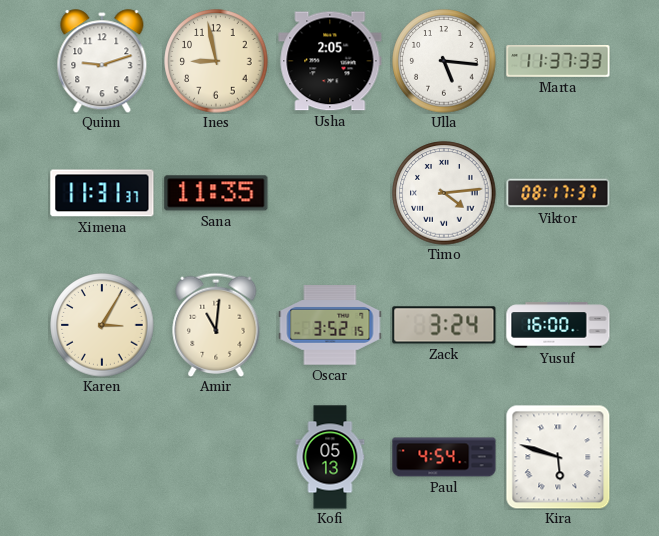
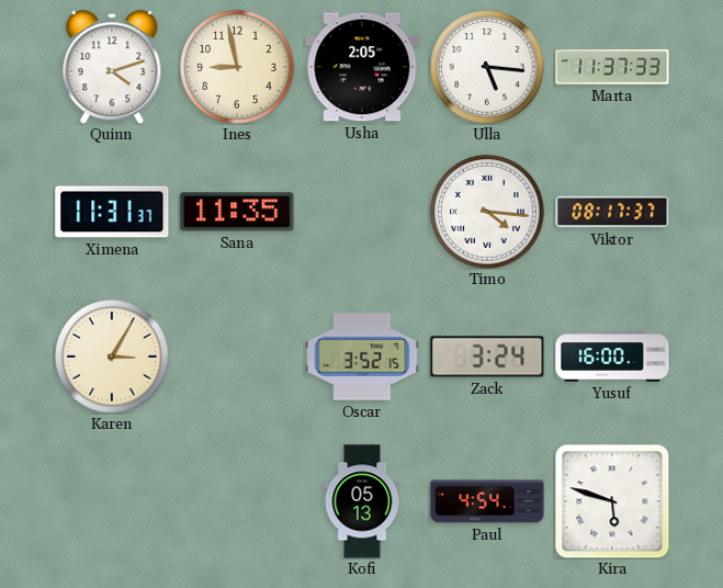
Quinn: 9:12 -> 4:12
Timo: 4:14 -> 4:16
Amir: 11:01 -> none
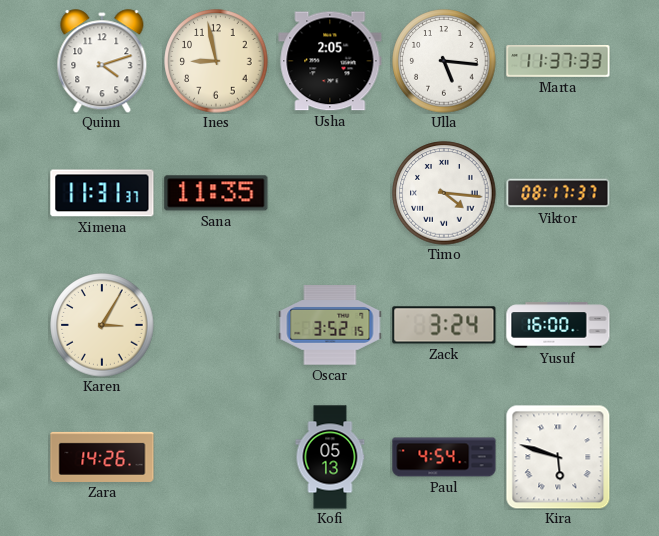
Zara: none -> 14:26
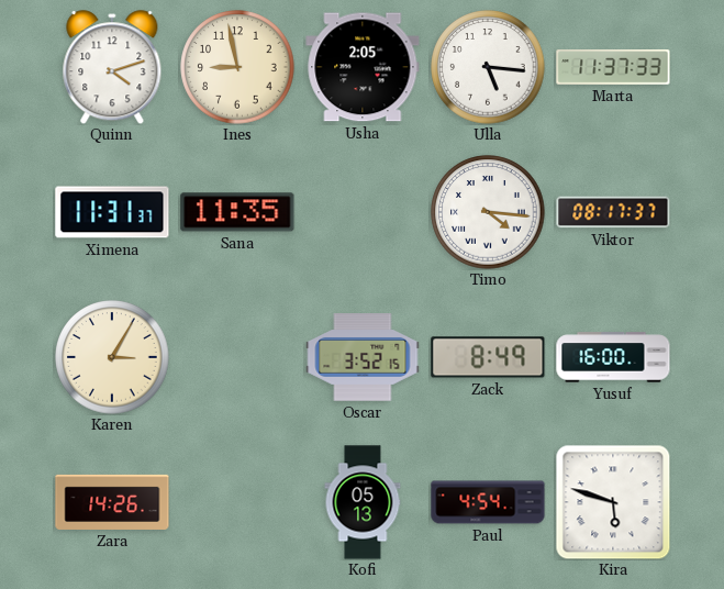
Zack: 3:24 -> 8:49
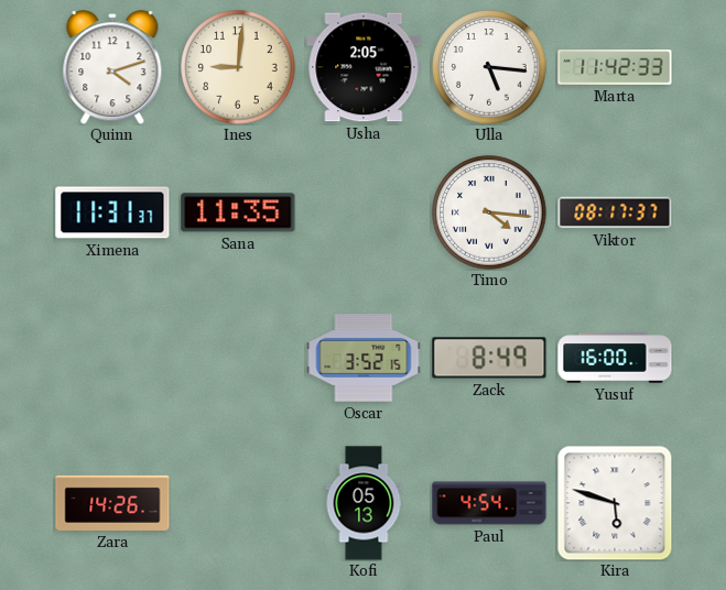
Ines: 8:58 -> 9:01
Marta: 11:37 -> 11:42
Karen: 3:05 -> none
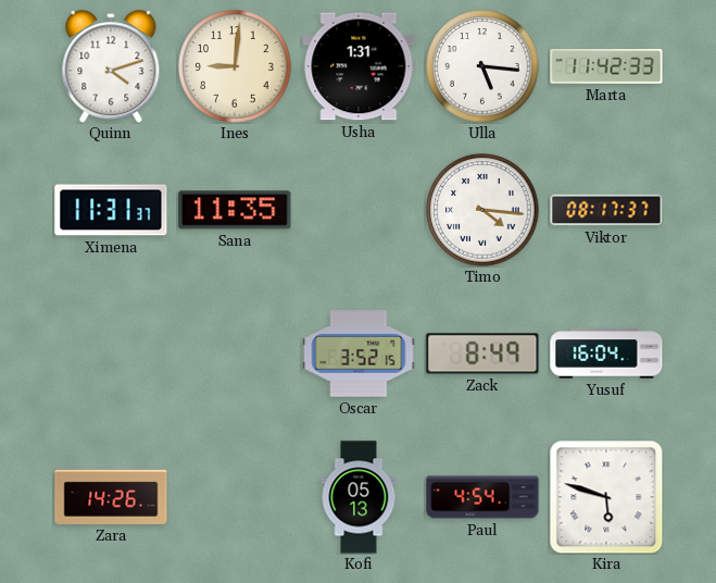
Usha: 2:05 -> 1:31
Yusuf: 16:00 -> 16:04
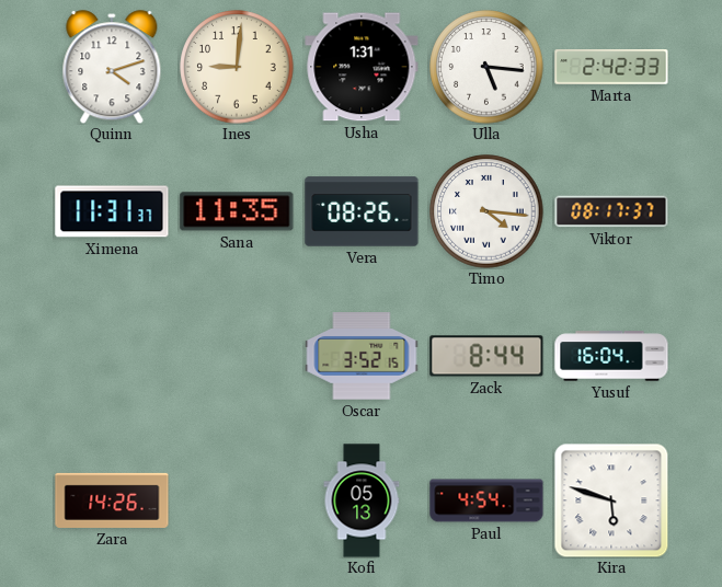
Marta: 11:42 -> 2:42
Vera: none -> 08:26
Zack: 8:49 -> 8:44
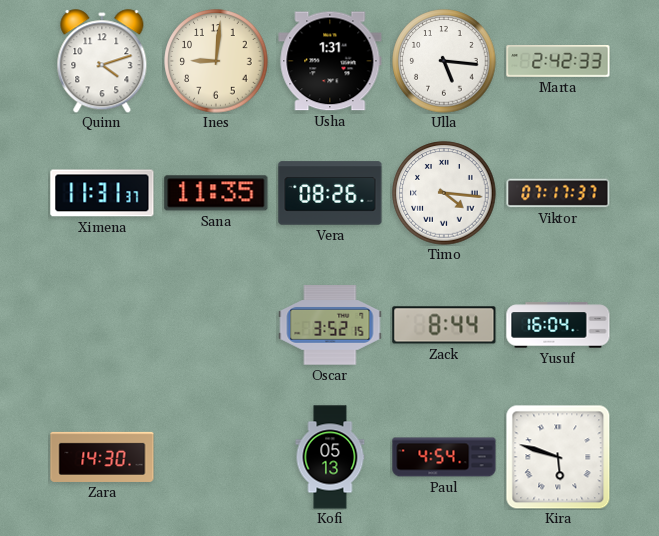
Viktor: 08:17 -> 07:17
Zara: 14:26 -> 14:30
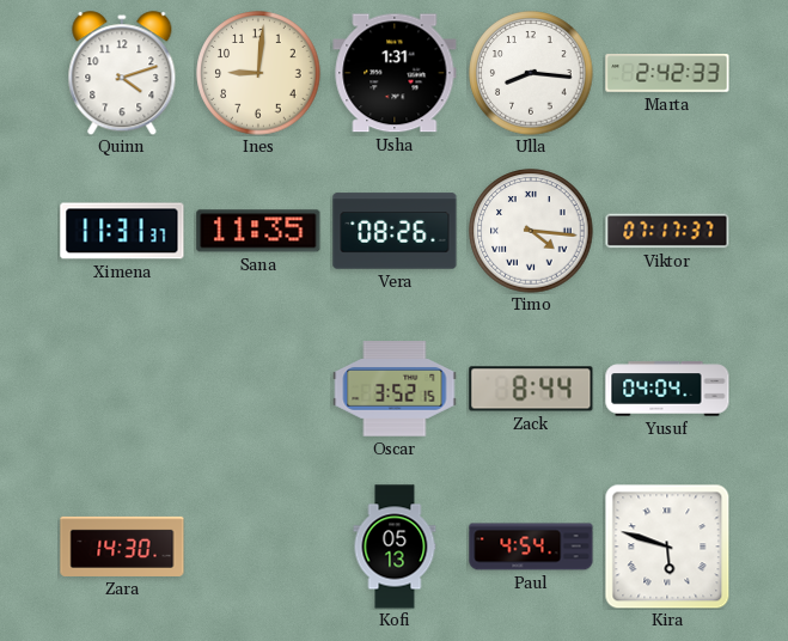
Ulla: 5:16 -> 8:16
Yusuf: 16:04 -> 04:04
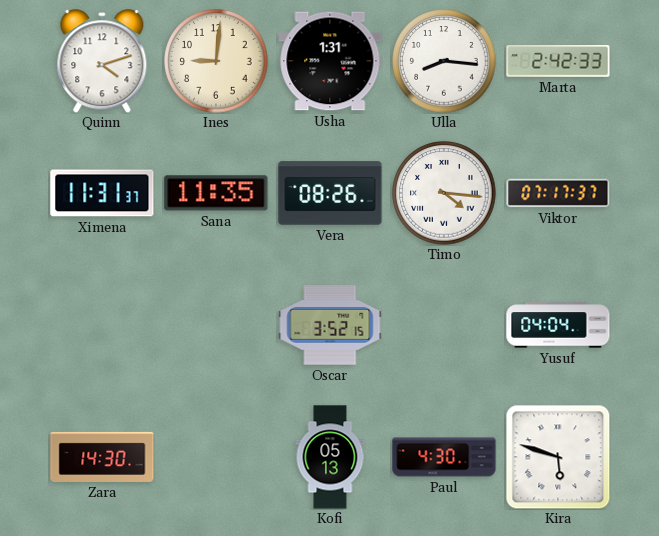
Zack: 8:44 -> none
Paul: 4:54 -> 4:30
